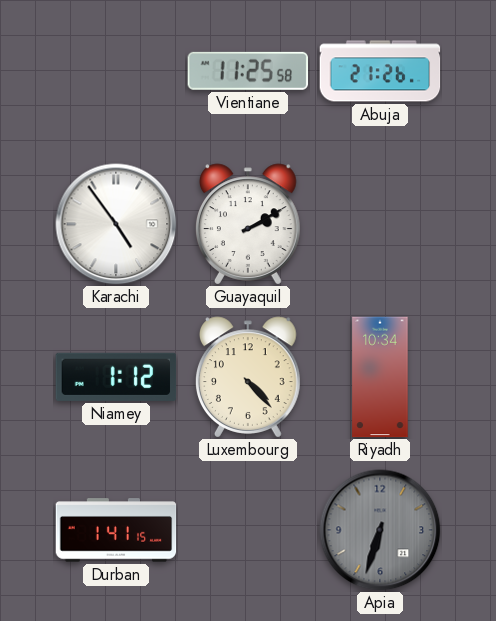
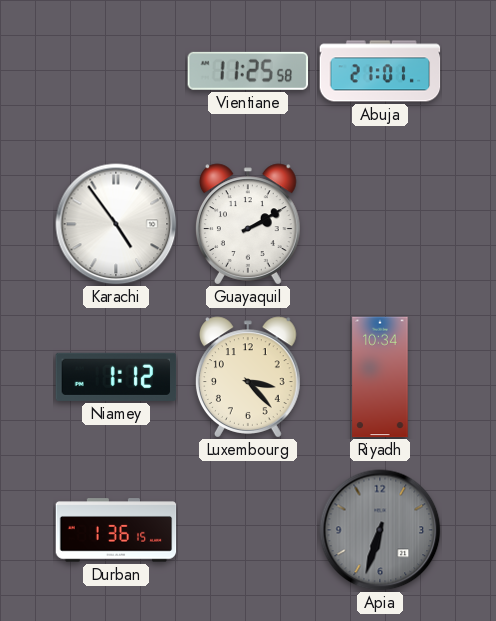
Abuja: 21:26 -> 21:01
Luxembourg: 4:23 -> 3:23
Durban: 1:41 -> 1:36
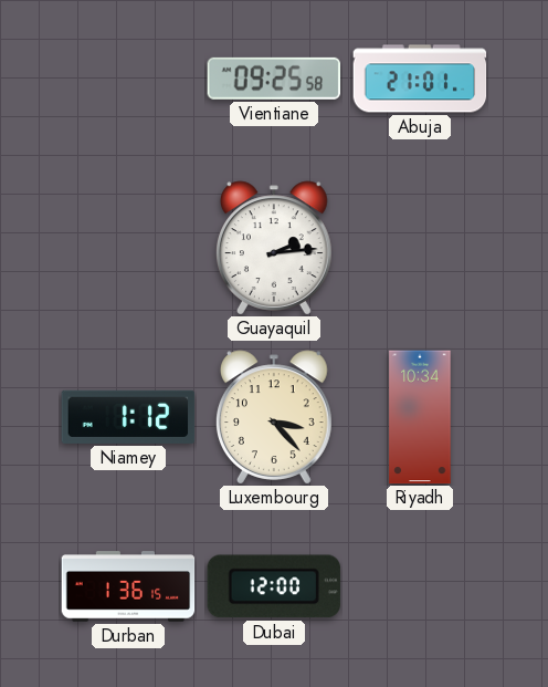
Vientiane: 11:25 -> 09:25
Karachi: 4:54 -> none
Guayaquil: 2:10 -> 2:14
Dubai: none -> 12:00
Apia: 6:33 -> none
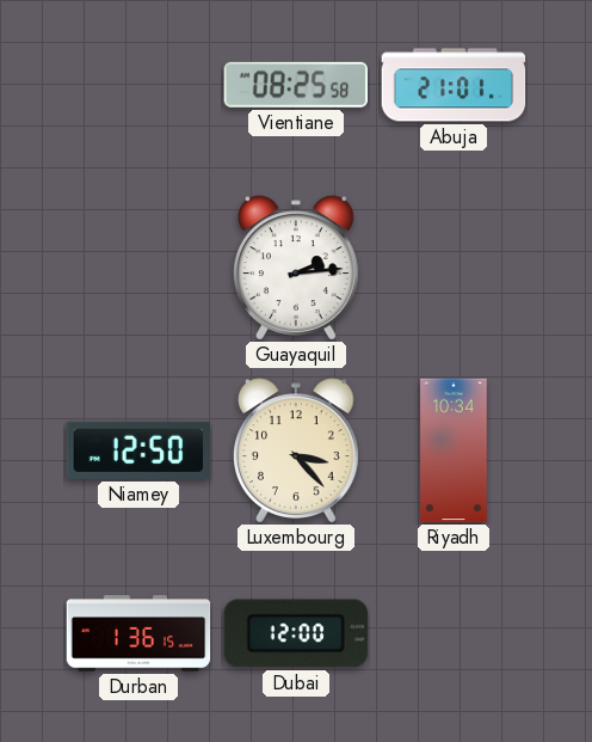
Vientiane: 09:25 -> 08:25
Niamey: 1:12 -> 12:50
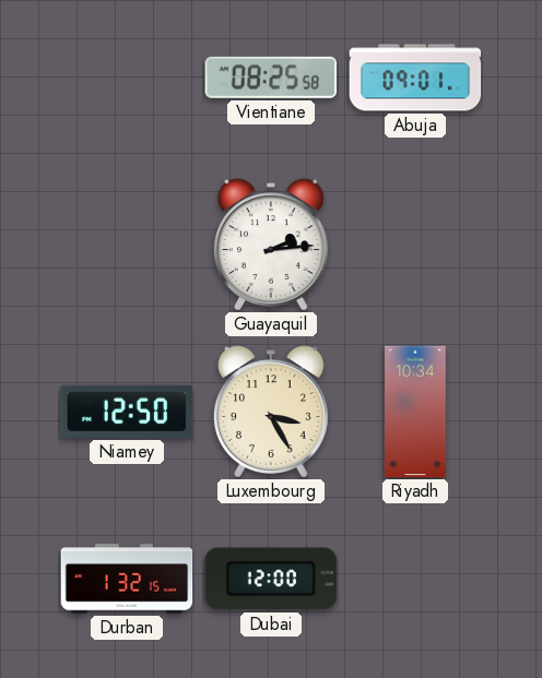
Abuja: 21:01 -> 09:01
Luxembourg: 3:23 -> 3:25
Durban: 1:36 -> 1:32
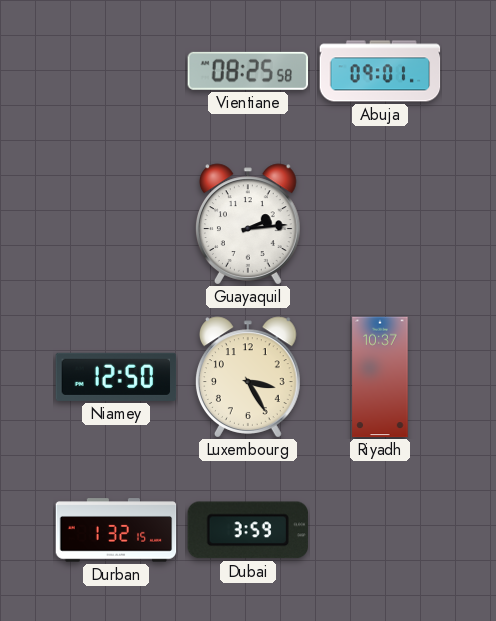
Riyadh: 10:34 -> 10:37
Dubai: 12:00 -> 3:59
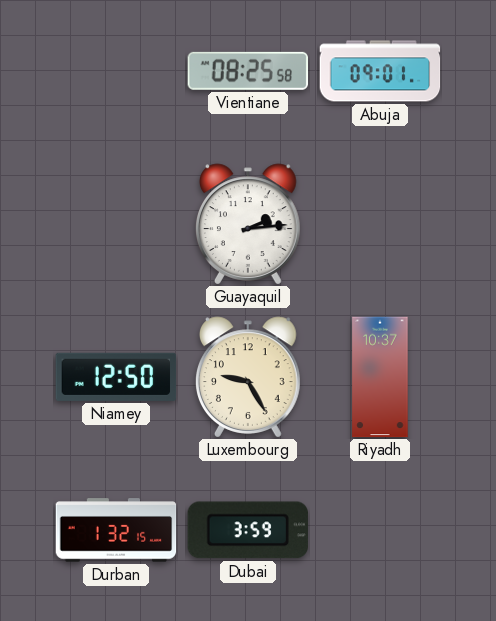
Luxembourg: 3:25 -> 9:25
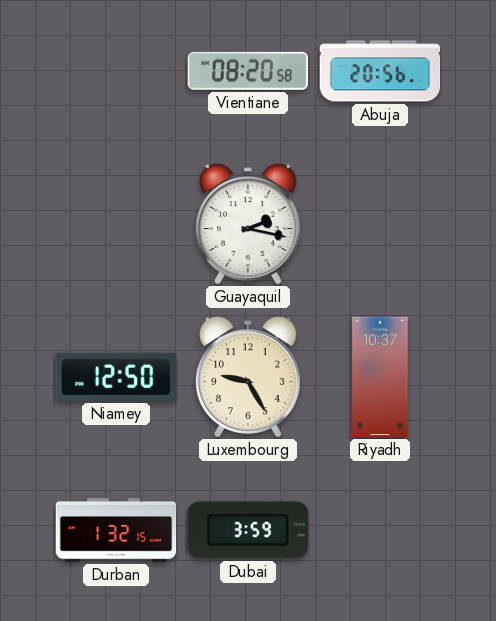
Vientiane: 08:25 -> 08:20
Abuja: 09:01 -> 20:56
Guayaquil: 2:14 -> 2:17
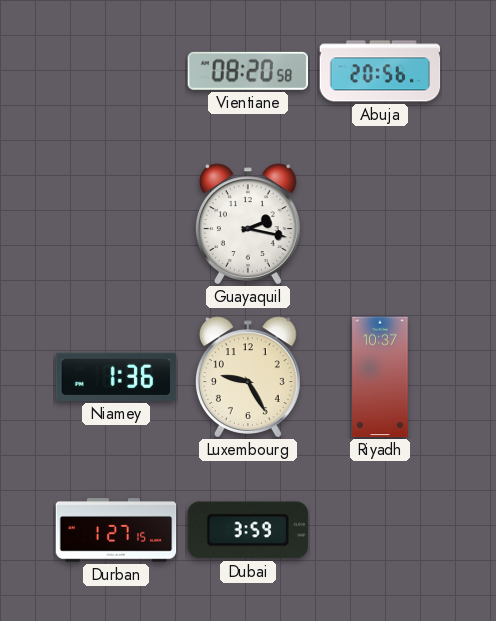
Niamey: 12:50 -> 1:36
Durban: 1:32 -> 1:27
